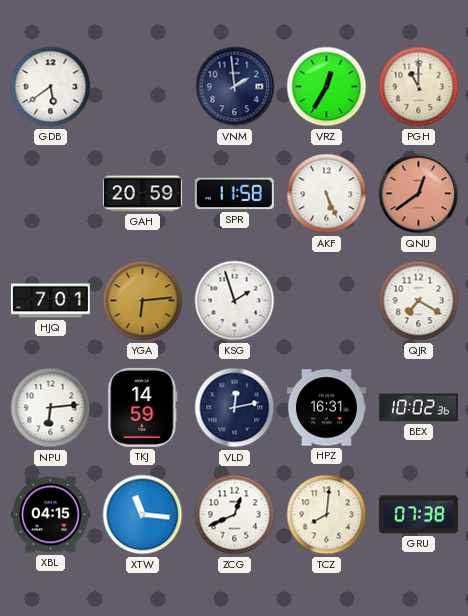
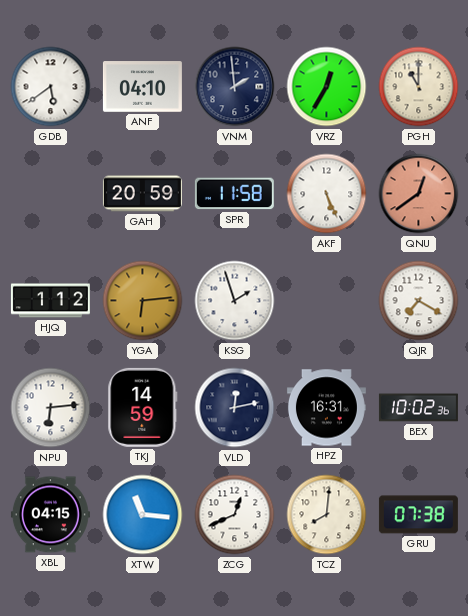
ANF: none -> 04:10
HJQ: 7:01 -> 1:12
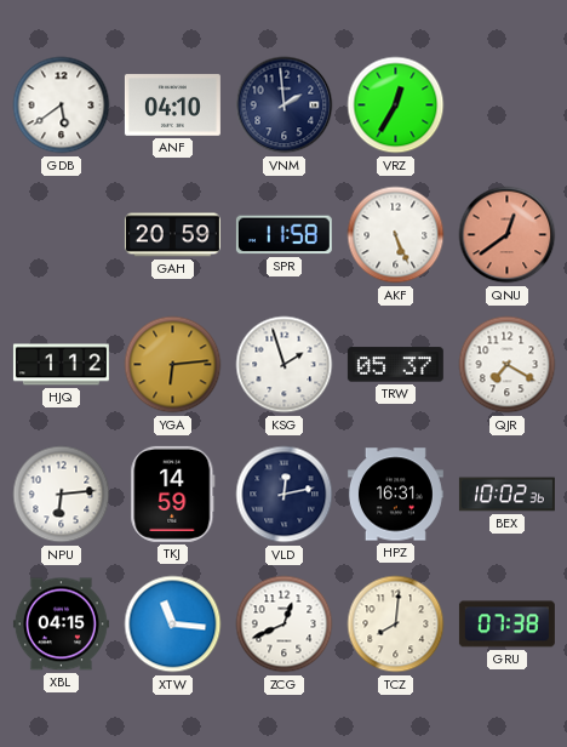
PGH: 11:00 -> none
TRW: none -> 05:37
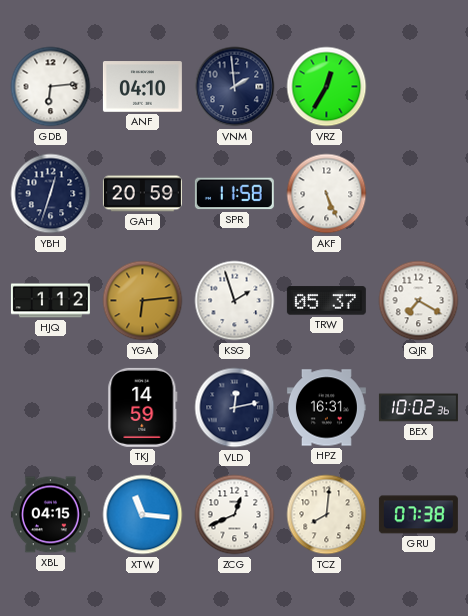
GDB: 5:39 -> 6:14
YBH: none -> 12:33
QNU: 12:39 -> none
NPU: 6:14 -> none
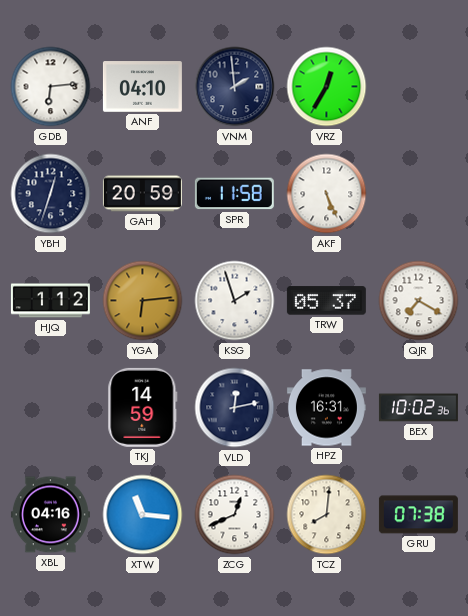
XBL: 04:15 -> 04:16
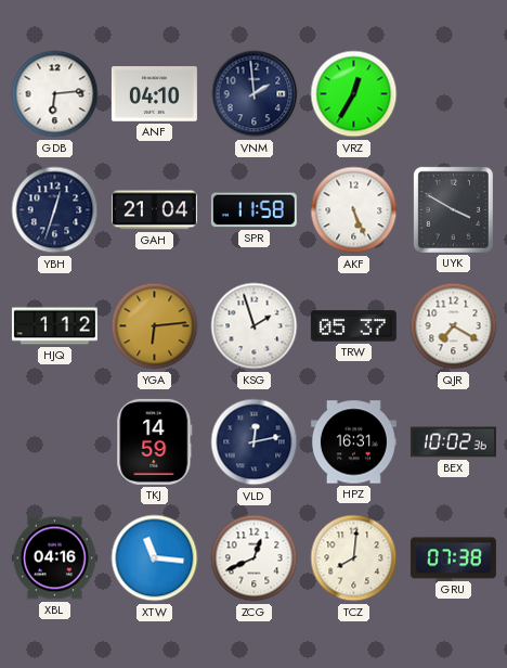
GAH: 20:59 -> 21:04
UYK: none -> 3:50
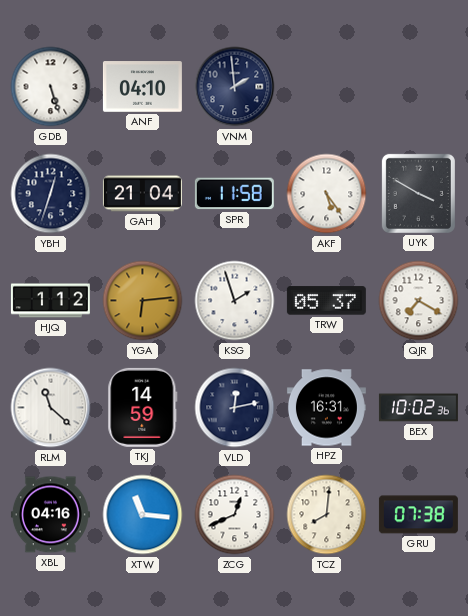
GDB: 6:14 -> 5:27
VRZ: 12:35 -> none
AKF: 5:26 -> 5:24
RLM: none -> 11:22
